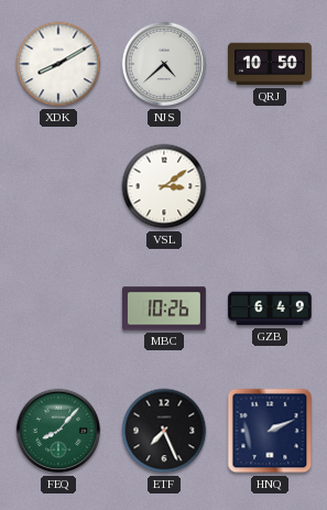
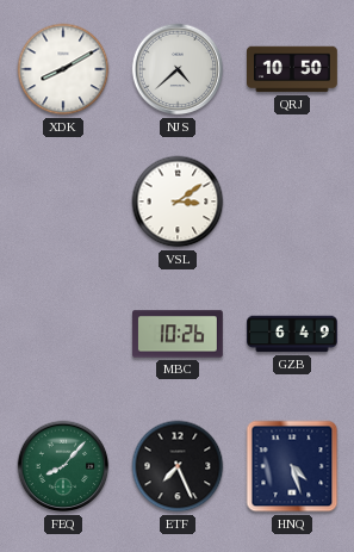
HNQ: 2:11 -> 4:27
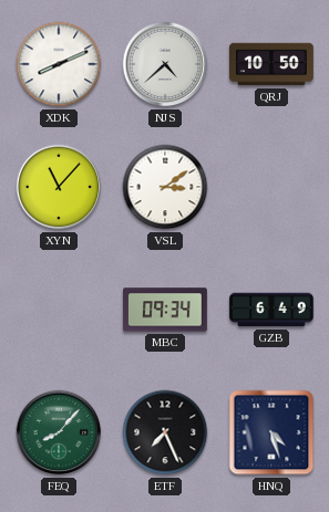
XDK: 8:10 -> 8:11
XYN: none -> 11:07
MBC: 10:26 -> 09:34
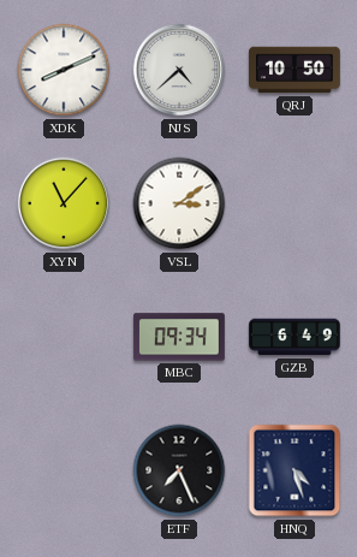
FEQ: 8:07 -> none
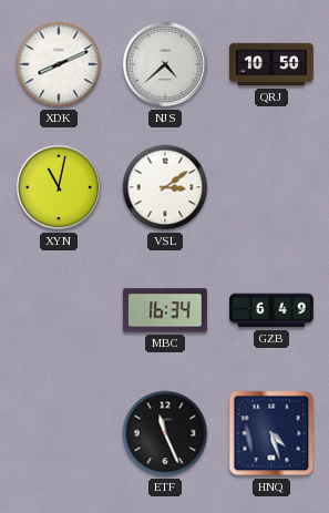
XYN: 11:07 -> 11:02
MBC: 09:34 -> 16:34
ETF: 7:26 -> 11:26
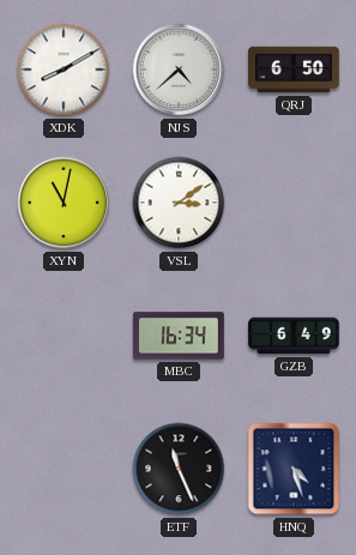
XDK: 8:11 -> 8:10
QRJ: 10:50 -> 6:50
